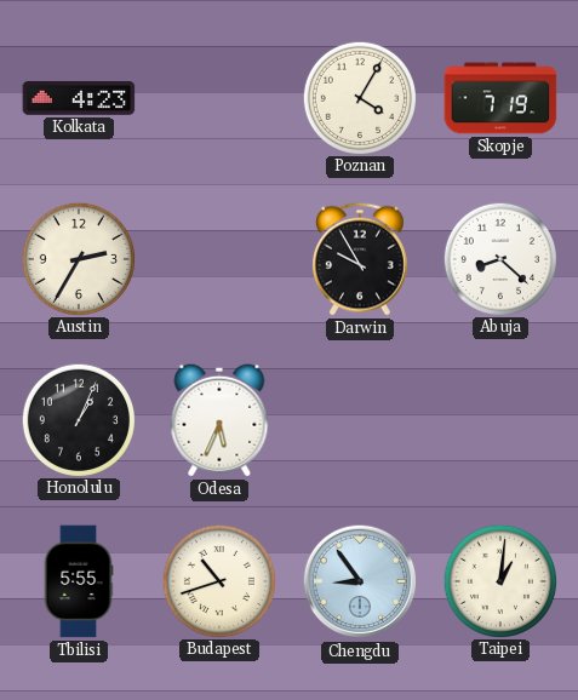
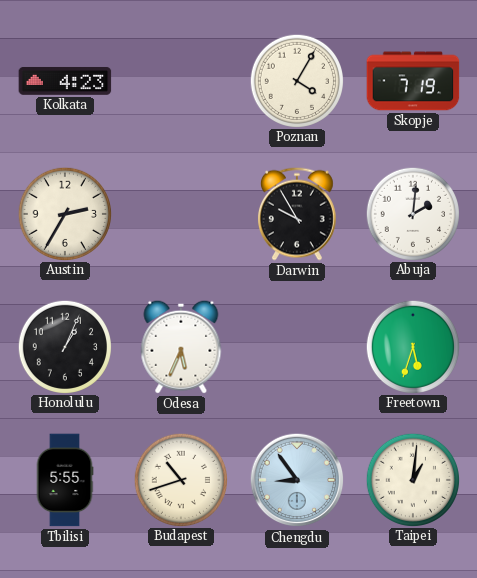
Abuja: 8:22 -> 2:01
Freetown: none -> 5:33
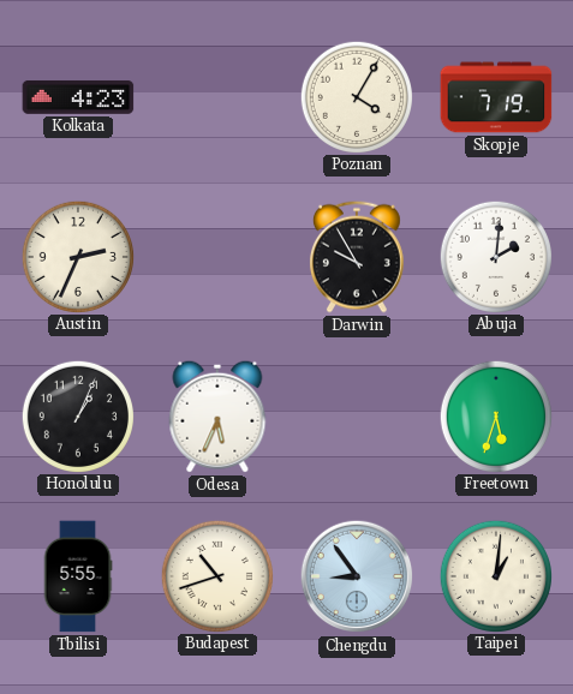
Austin: 2:35 -> 2:34
